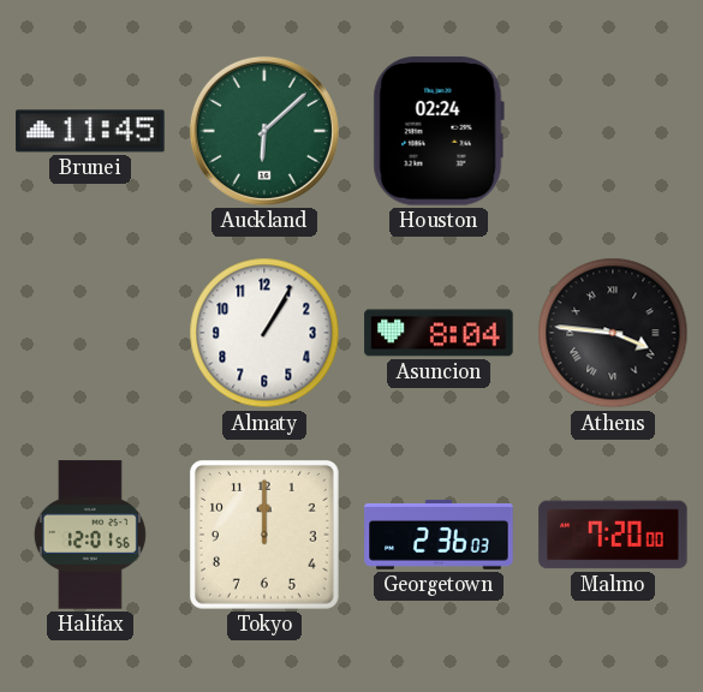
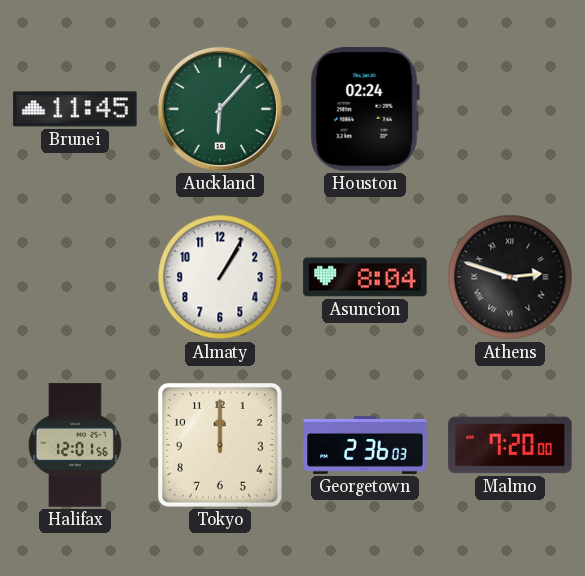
Auckland: 6:08 -> 6:07
Athens: 3:46 -> 2:48
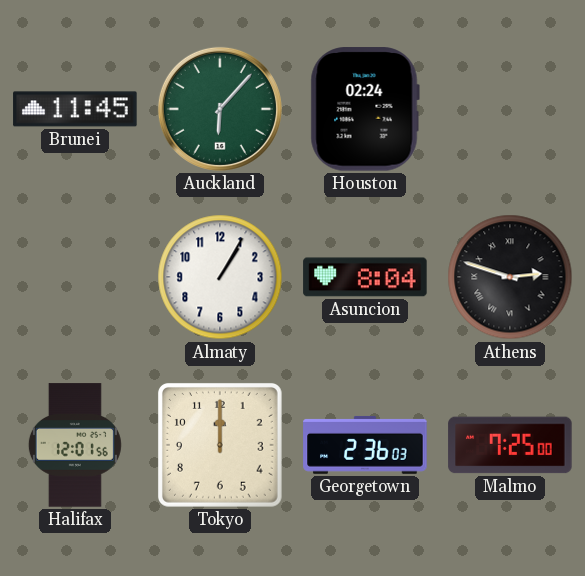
Malmo: 7:20 -> 7:25
